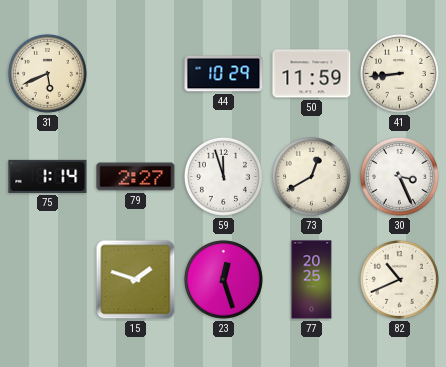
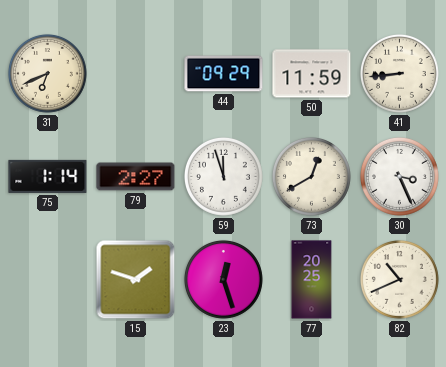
31: 5:41 -> 6:41
44: 10:29 -> 09:29
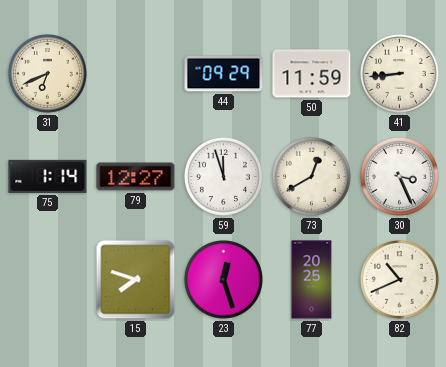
79: 2:27 -> 12:27
15: 1:48 -> 7:48
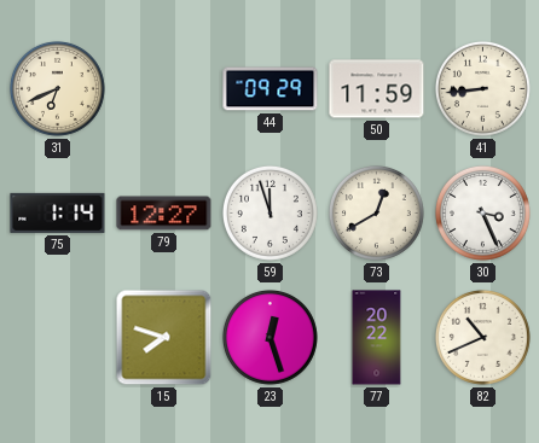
77: 20:25 -> 20:22
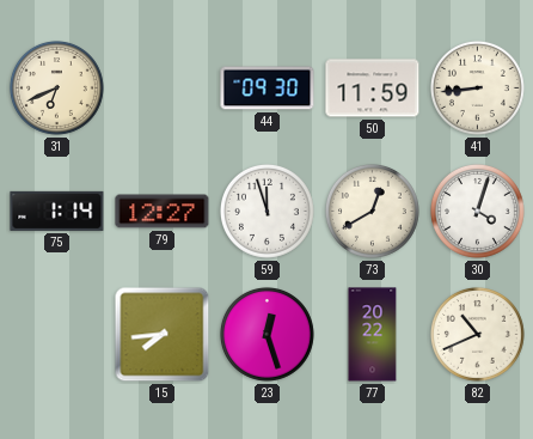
44: 09:29 -> 09:30
30: 3:26 -> 4:03
15: 7:48 -> 7:44
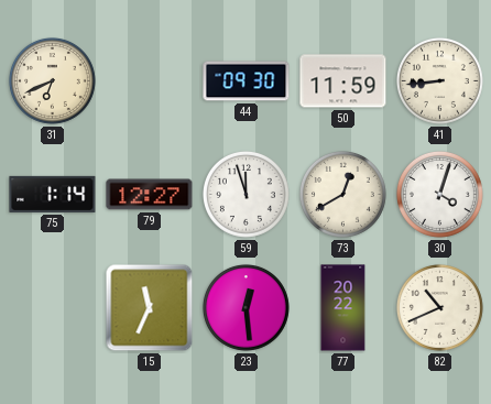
15: 7:44 -> 11:34
23: 12:27 -> 12:29
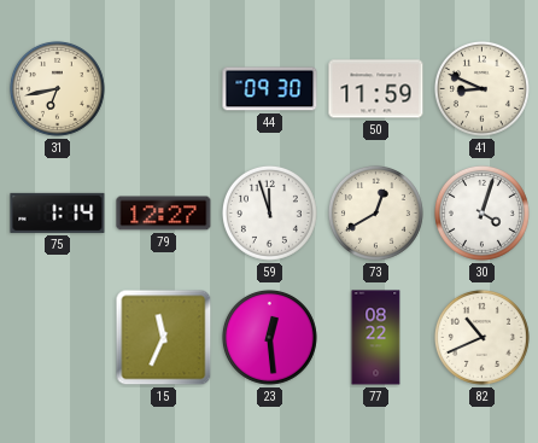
31: 6:41 -> 6:43
41: 8:44 -> 8:49
77: 20:22 -> 08:22
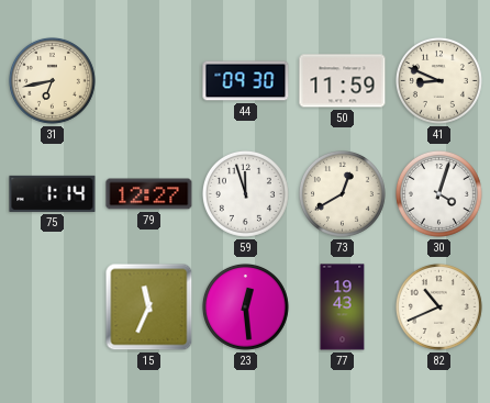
77: 08:22 -> 19:43
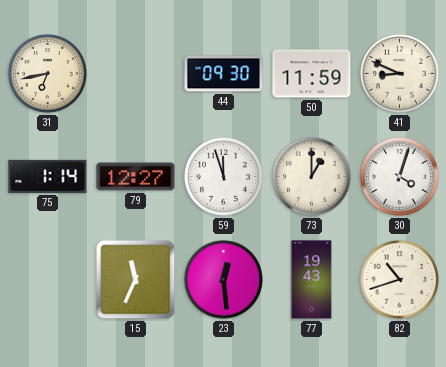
73: 12:40 -> 1:00
82: 10:41 -> 10:42
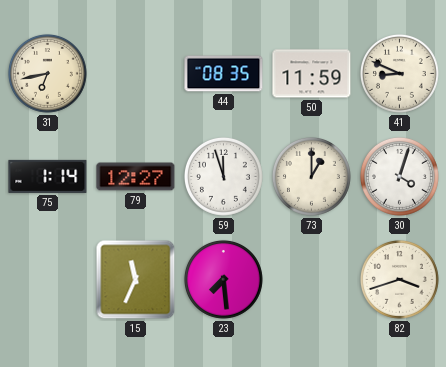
44: 09:30 -> 08:35
23: 12:29 -> 7:29
77: 19:43 -> none
82: 10:42 -> 3:42
